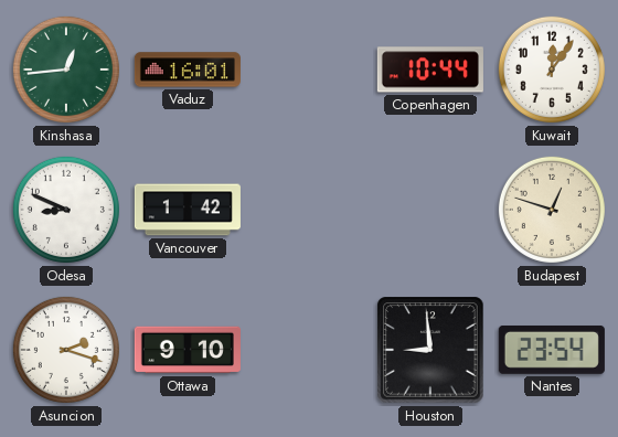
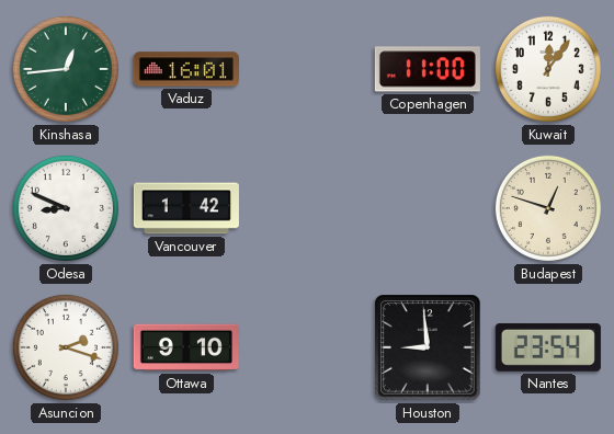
Copenhagen: 10:44 -> 11:00
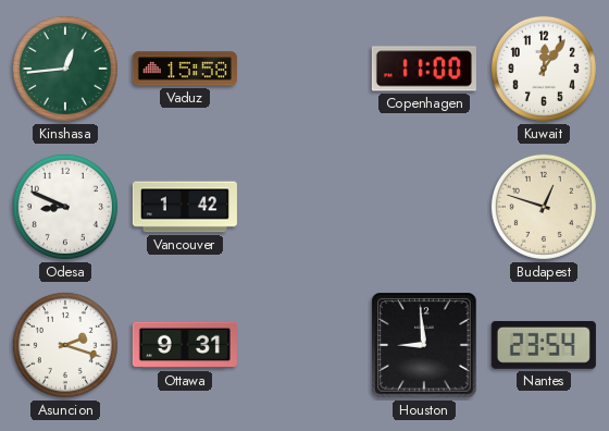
Vaduz: 16:01 -> 15:58
Ottawa: 9:10 -> 9:31
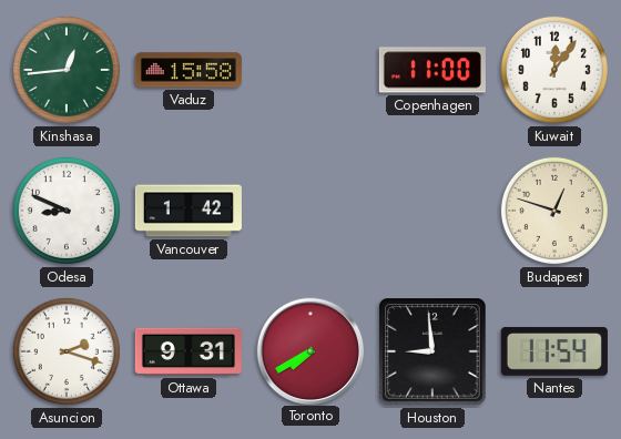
Toronto: none -> 7:40
Nantes: 23:54 -> 11:54
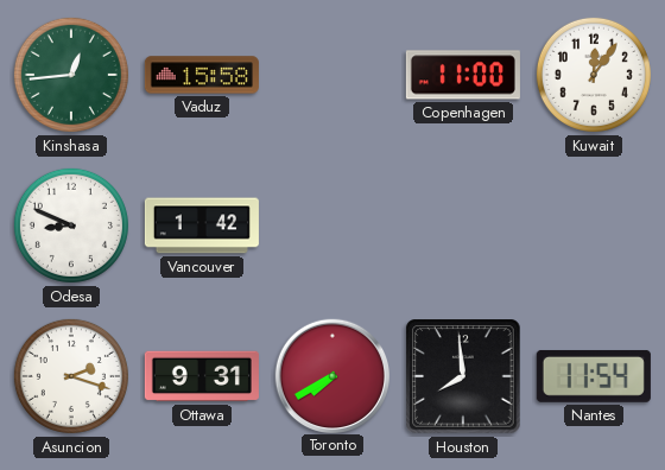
Budapest: 12:48 -> none
Houston: 8:59 -> 7:59
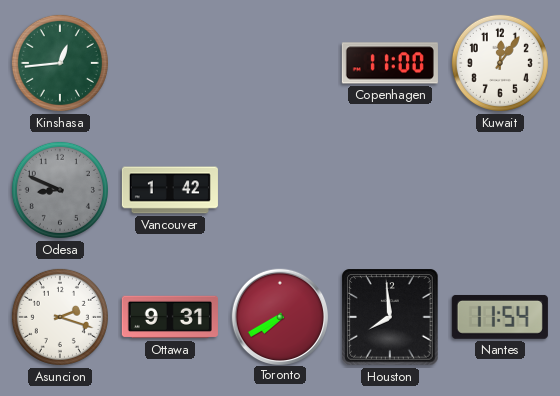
Vaduz: 15:58 -> none
Odesa dial: white -> grey
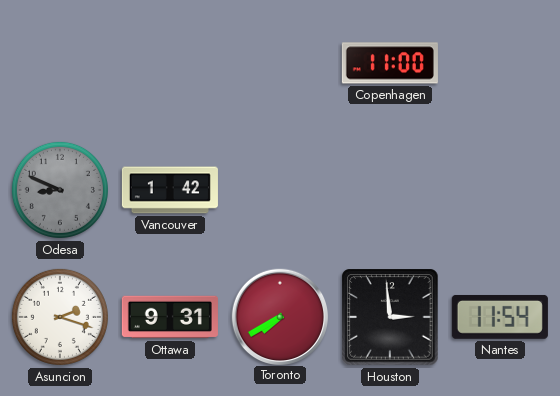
Kinshasa: 12:44 -> none
Kuwait: 12:06 -> none
Houston: 7:59 -> 2:59
